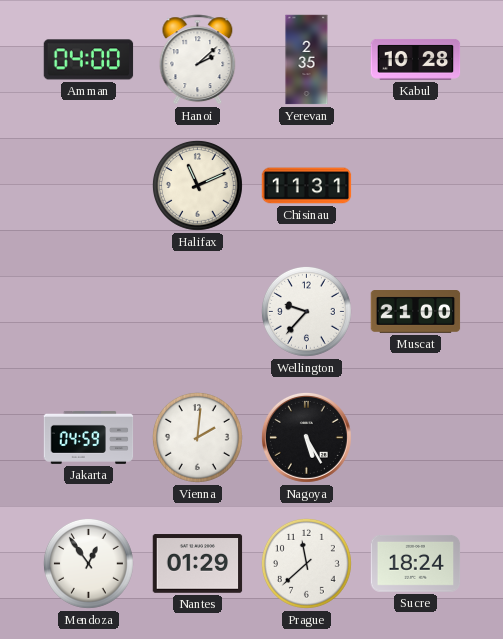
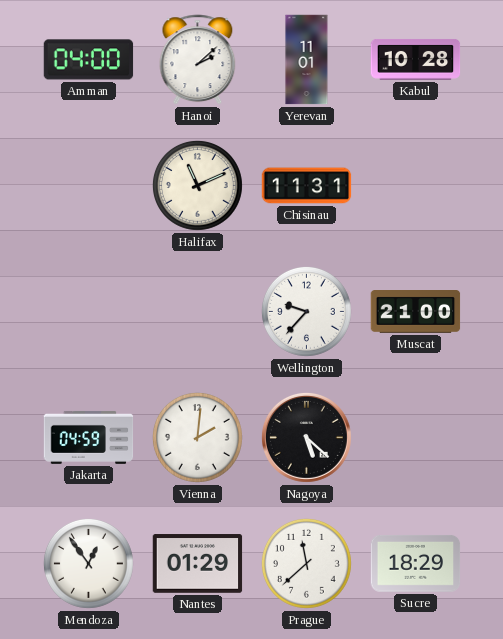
Yerevan: 2:35 -> 11:01
Nagoya: 5:25 -> 5:22
Sucre: 18:24 -> 18:29
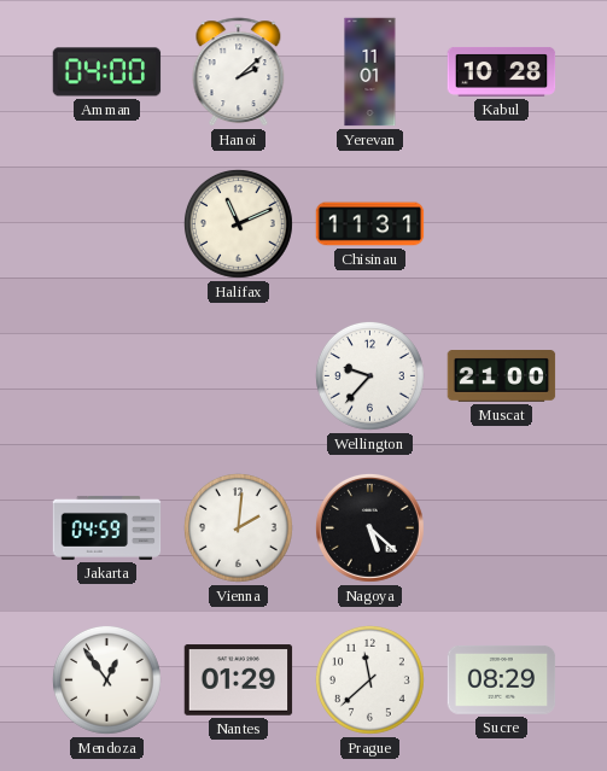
Sucre: 18:29 -> 08:29
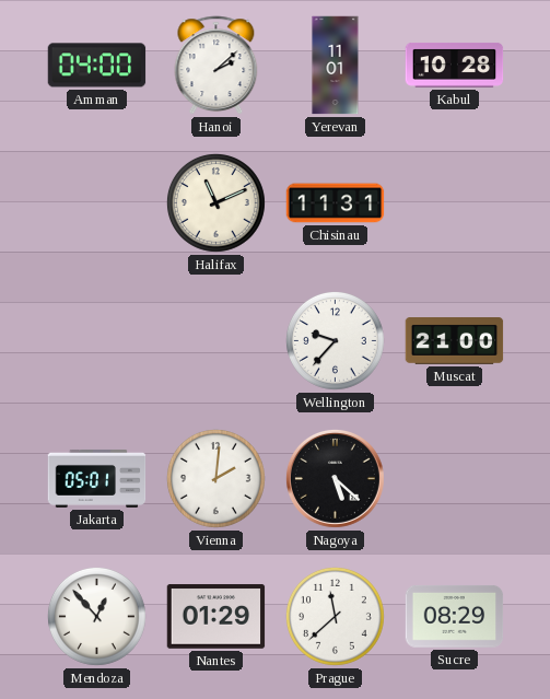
Jakarta: 04:59 -> 05:01
Mendoza: 12:54 -> 12:53
